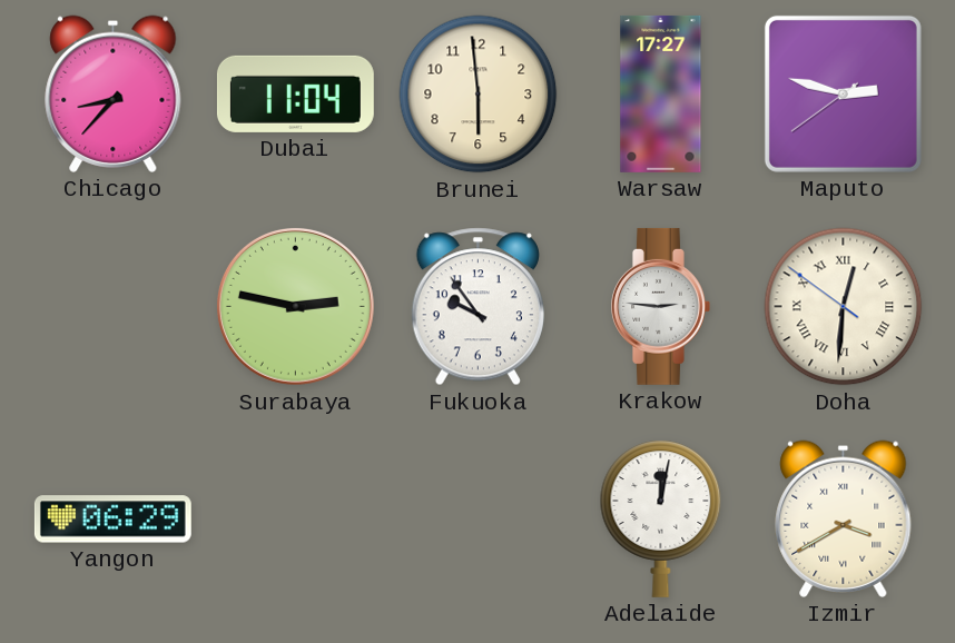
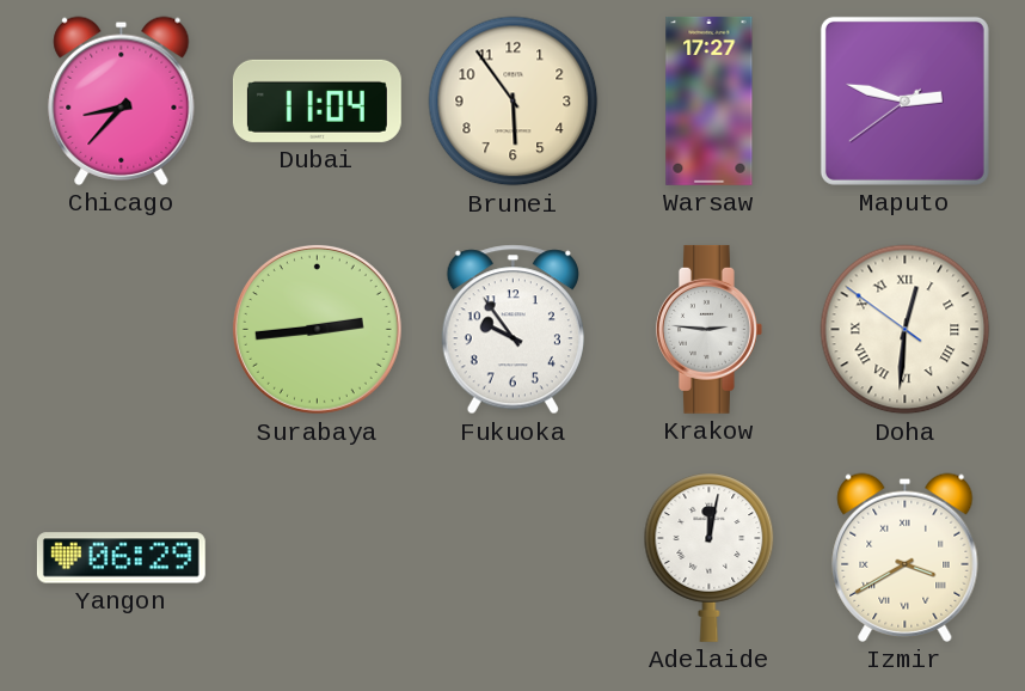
Brunei: 5:59 -> 5:54
Surabaya: 2:47 -> 2:44
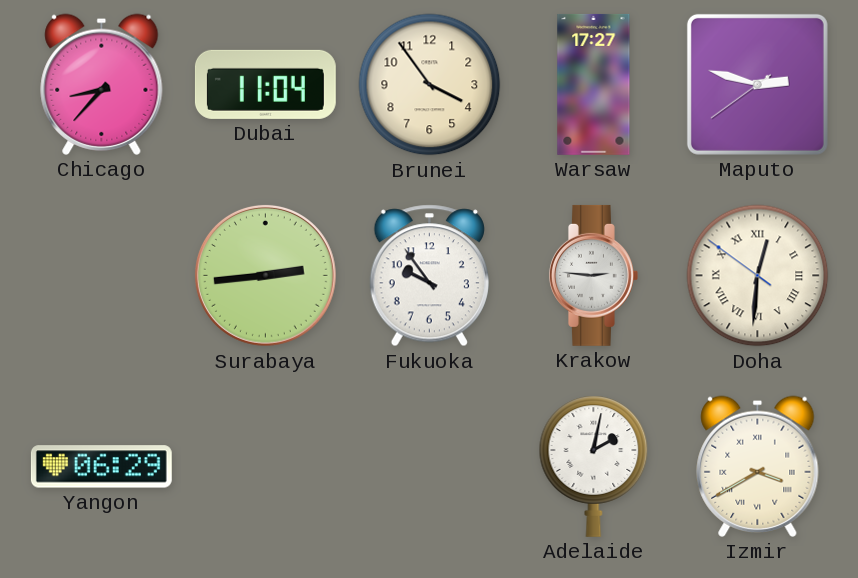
Brunei: 5:54 -> 3:54
Adelaide: 12:02 -> 2:02
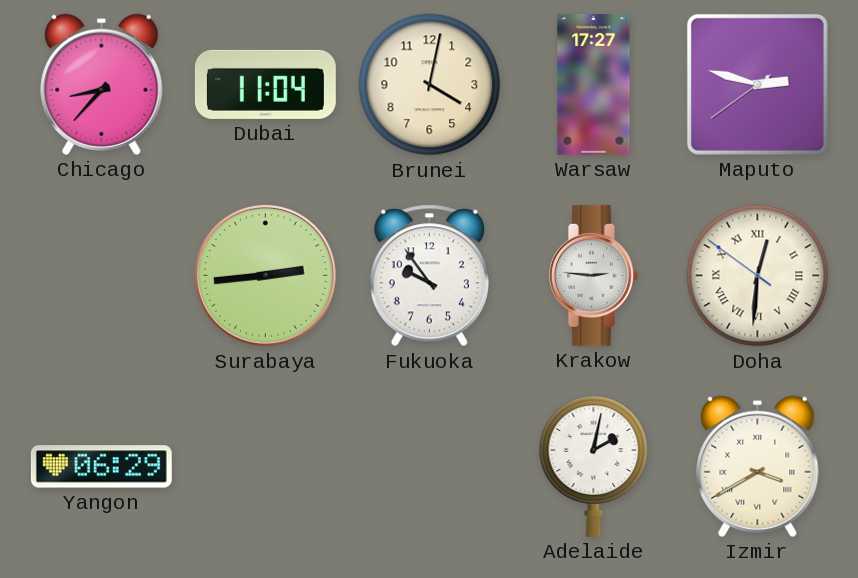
Brunei: 3:54 -> 4:02
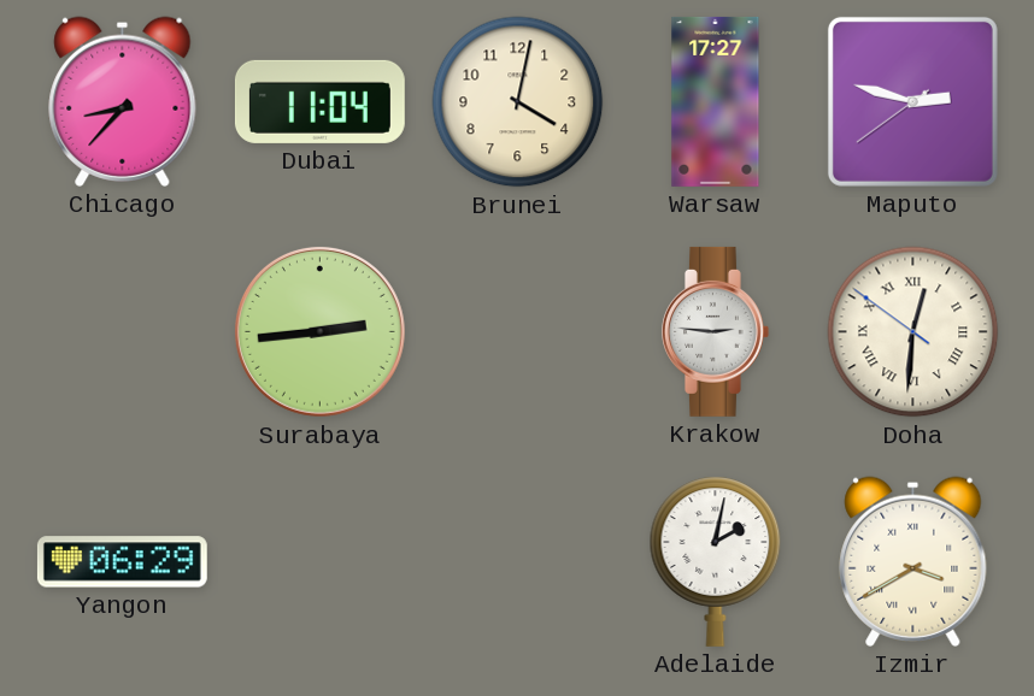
Fukuoka: 9:54 -> none
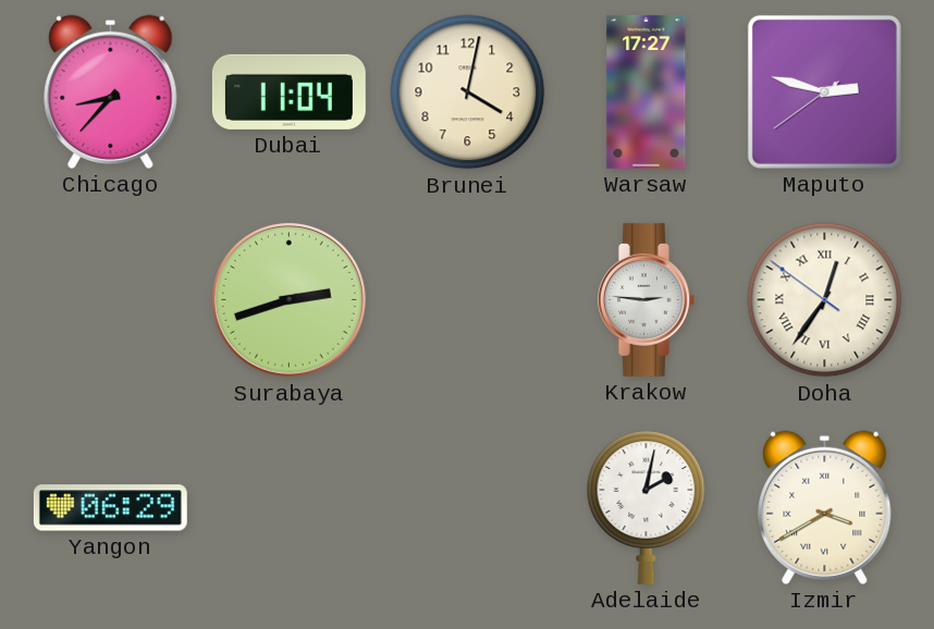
Surabaya: 2:44 -> 2:42
Doha: 12:30 -> 12:35
